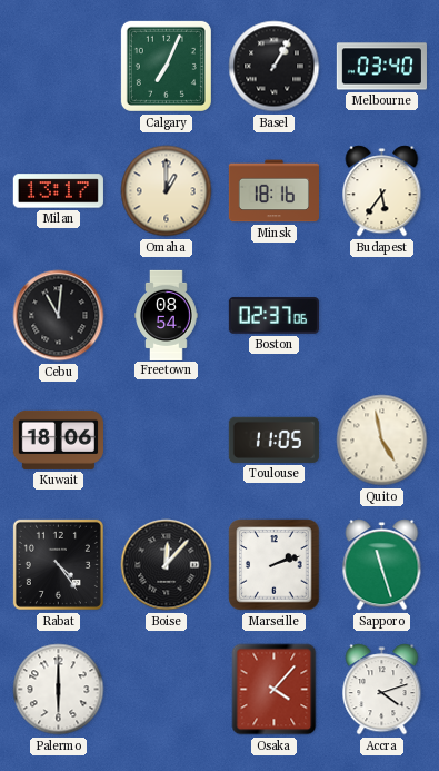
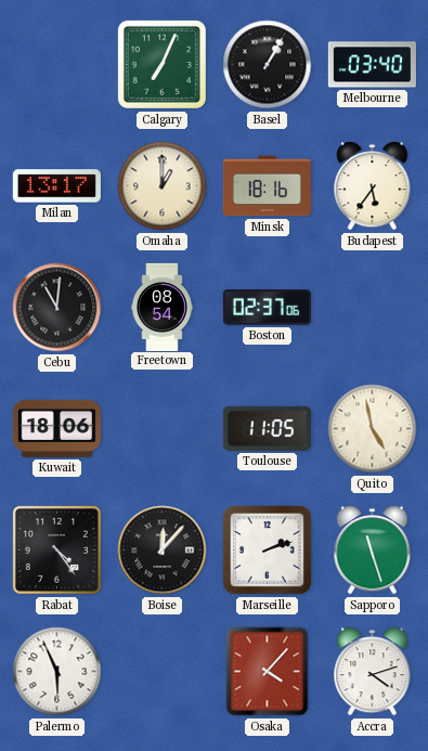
Palermo: 6:00 -> 5:56
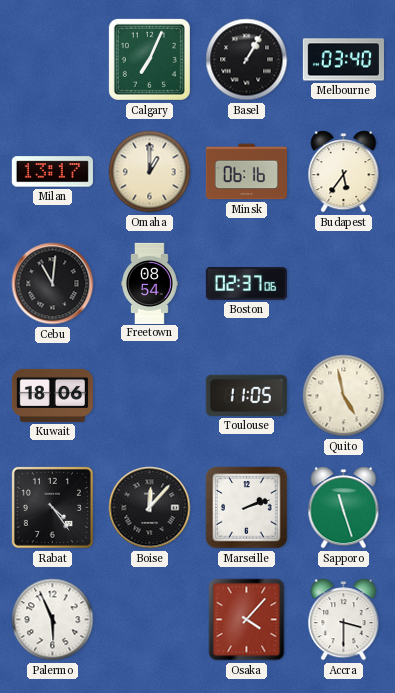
Minsk: 18:16 -> 06:16
Accra: 4:12 -> 3:30
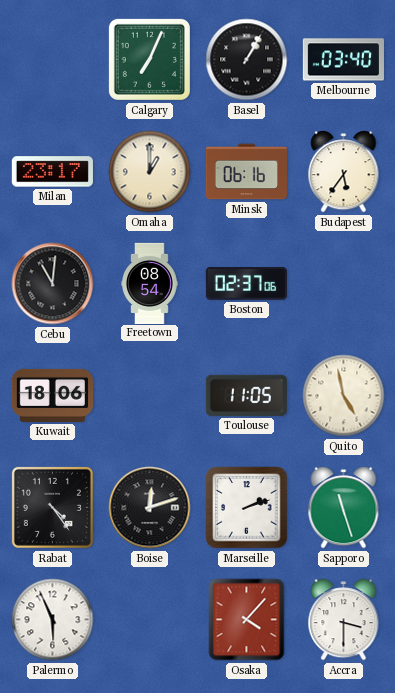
Milan: 13:17 -> 23:17
Boise: 12:07 -> 12:12
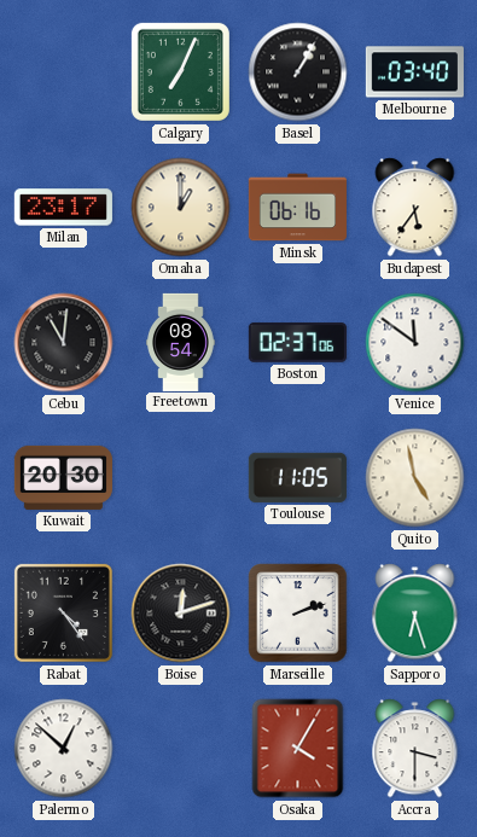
Venice: none -> 11:51
Kuwait: 18:06 -> 20:30
Sapporo: 11:27 -> 6:27
Palermo: 5:56 -> 12:52
Osaka: 4:07 -> 4:05
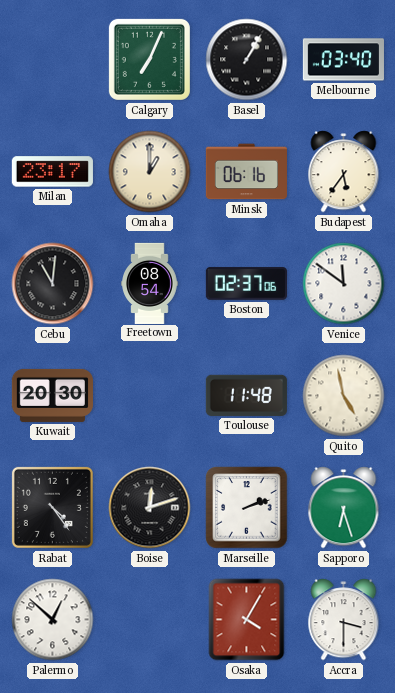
Toulouse: 11:05 -> 11:48
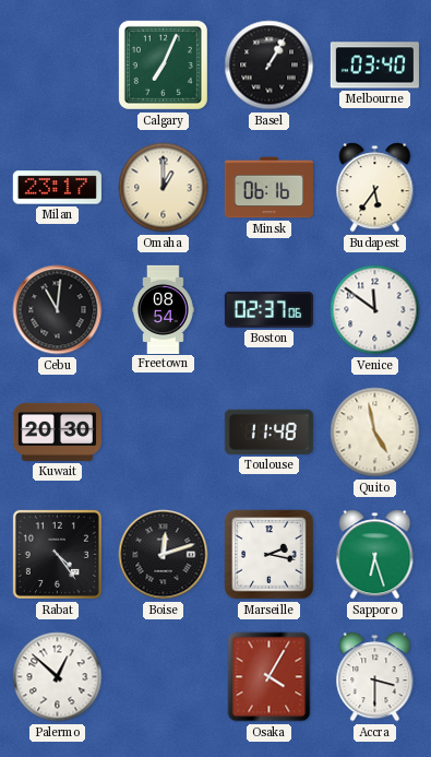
Marseille: 2:12 -> 2:17
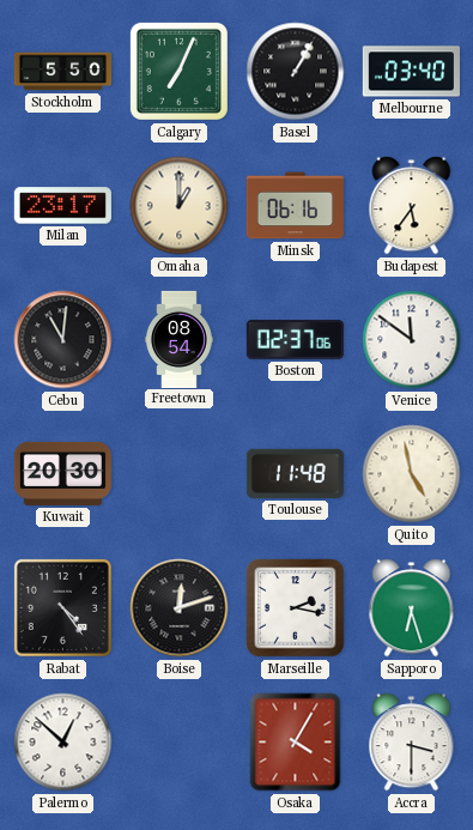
Stockholm: none -> 5:50
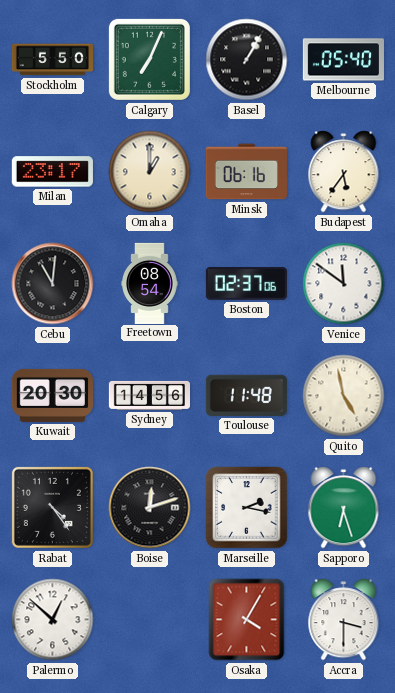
Melbourne: 03:40 -> 05:40
Sydney: none -> 14:56
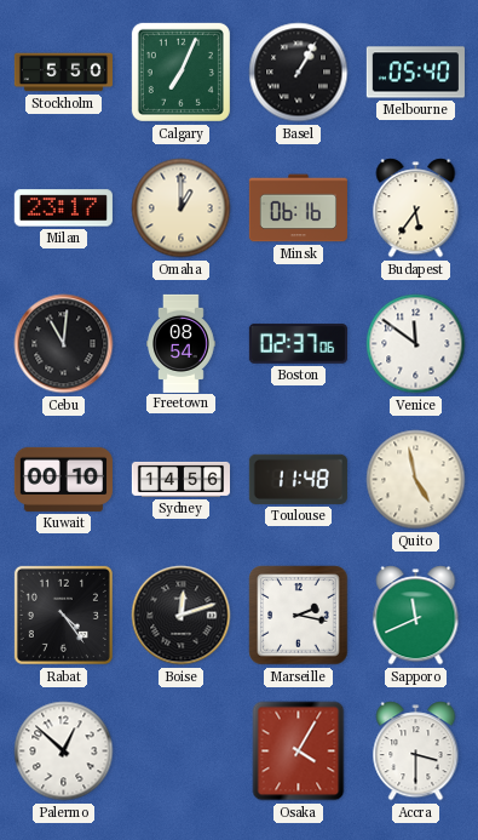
Kuwait: 20:30 -> 00:10
Sapporo: 6:27 -> 11:41
